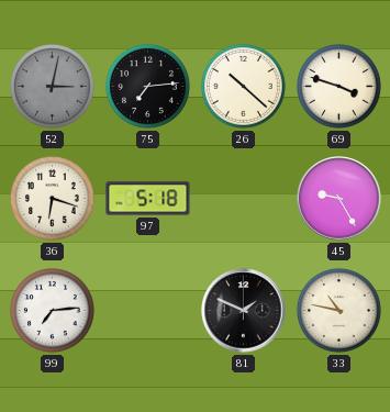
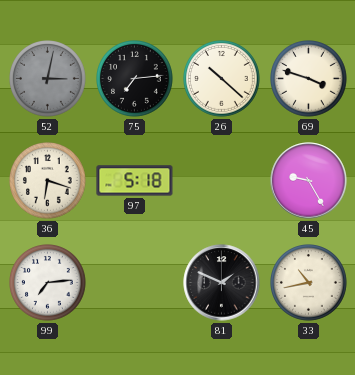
33: 10:47 -> 10:43
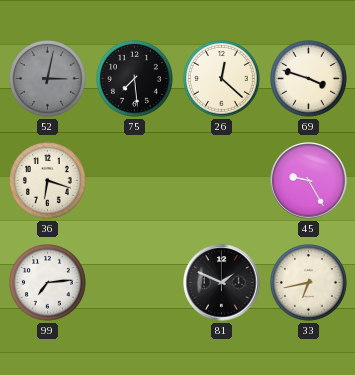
75: 7:14 -> 7:29
26: 10:22 -> 12:22
97: 5:18 -> none
33: 10:43 -> 6:43
